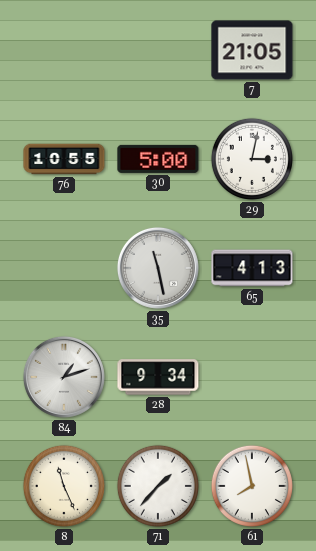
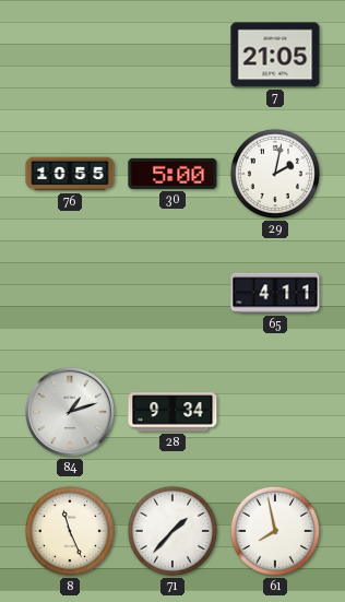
29: 3:02 -> 2:02
35: 11:28 -> none
65: 4:13 -> 4:11
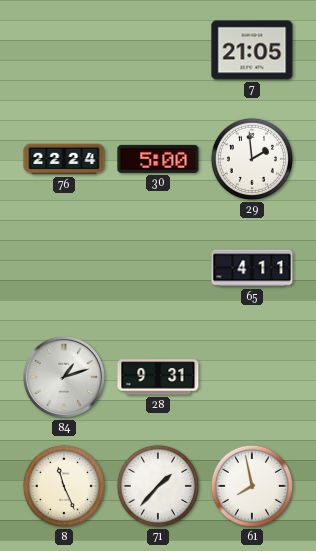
76: 10:55 -> 22:24
29: 2:02 -> 1:59
28: 9:34 -> 9:31
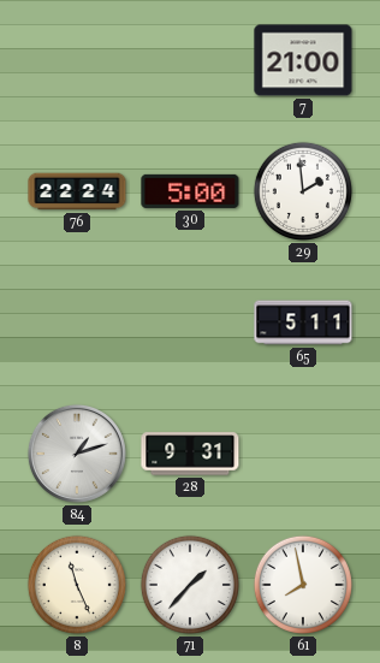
7: 21:05 -> 21:00
65: 4:11 -> 5:11
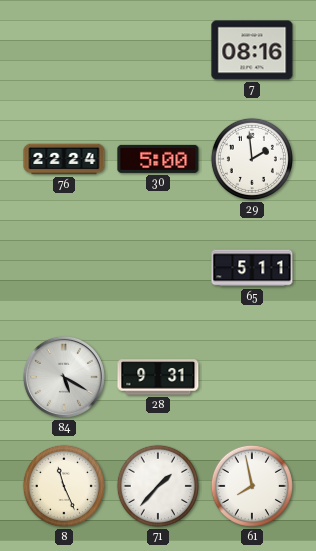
7: 21:00 -> 08:16
84: 1:12 -> 5:20
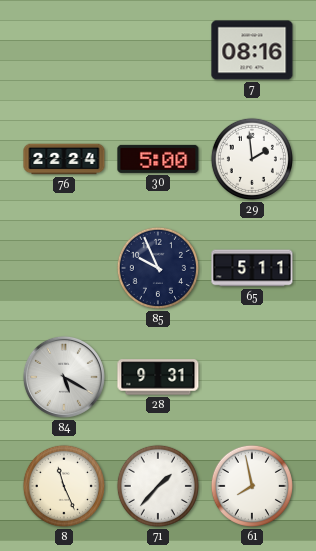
85: none -> 9:56
